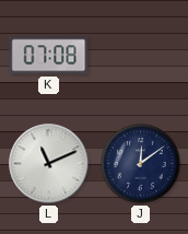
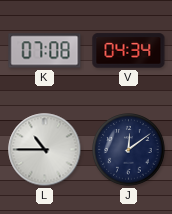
V: none -> 04:34
L: 11:11 -> 10:45
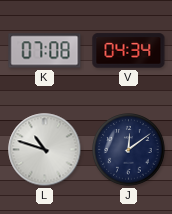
L: 10:45 -> 10:48
